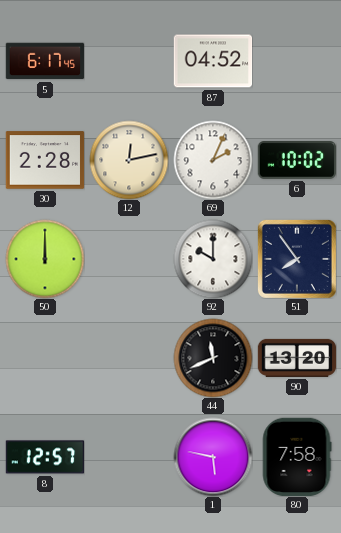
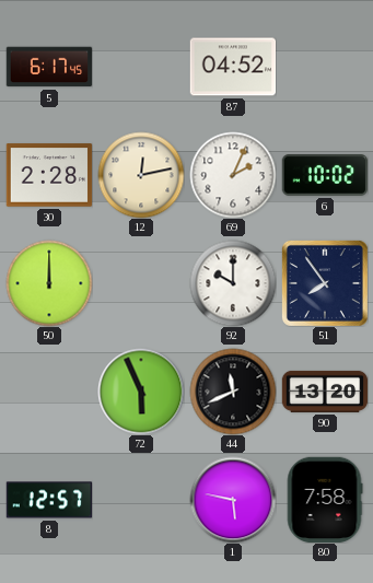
72: none -> 5:56
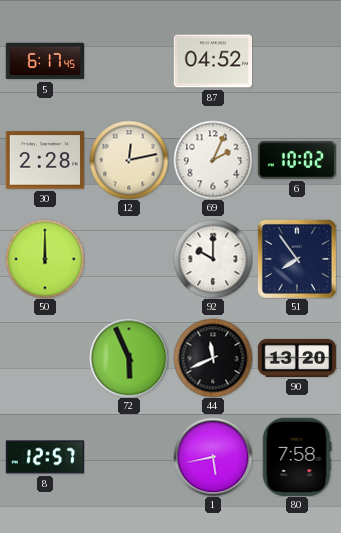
1: 5:47 -> 5:43
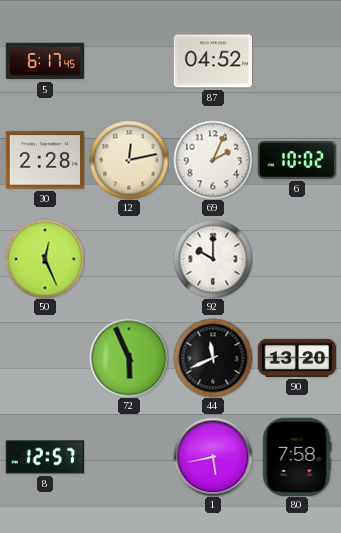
50: 12:00 -> 12:26
51: 7:54 -> none
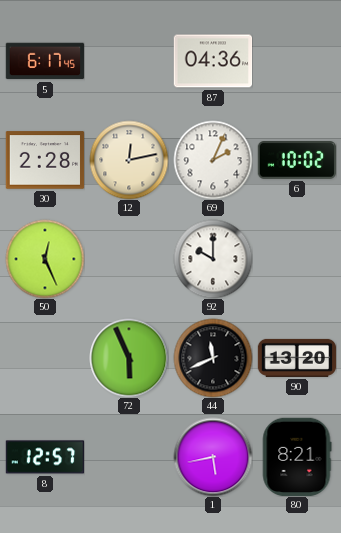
87: 04:52 -> 04:36
80: 7:58 -> 8:21
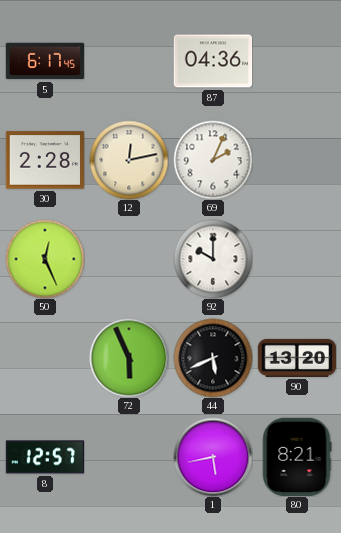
6: 10:02 -> none
44: 11:41 -> 5:41
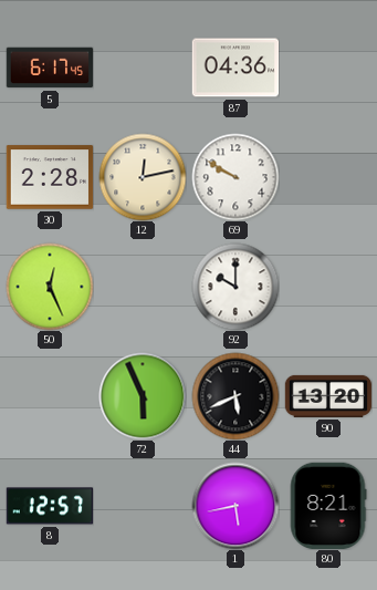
69: 2:04 -> 9:50
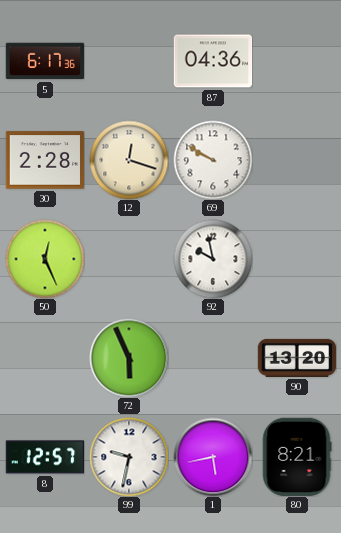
5: 6:17:45 -> 6:17:36
12: 12:13 -> 12:18
92: 10:00 -> 9:58
44: 5:41 -> none
99: none -> 9:32
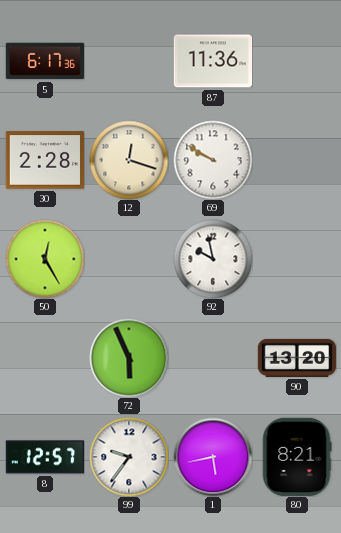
87: 04:36 -> 11:36
50: 12:26 -> 12:25
99: 9:32 -> 9:36
